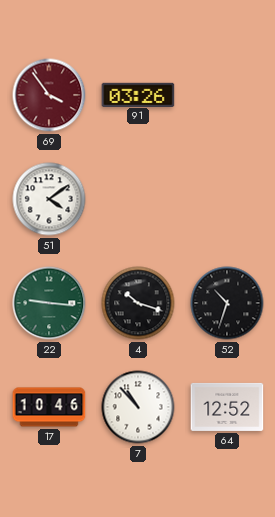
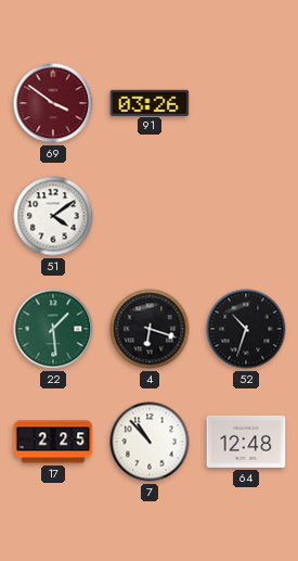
69: 3:54 -> 3:51
22: 9:16 -> 1:29
4: 10:18 -> 6:18
17: 10:46 -> 2:25
64: 12:52 -> 12:48
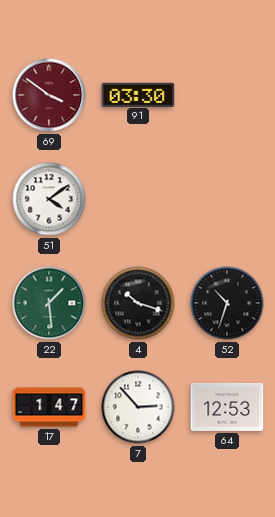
91: 03:26 -> 03:30
4: 6:18 -> 10:18
17: 2:25 -> 1:47
7: 10:53 -> 2:53
64: 12:48 -> 12:53
